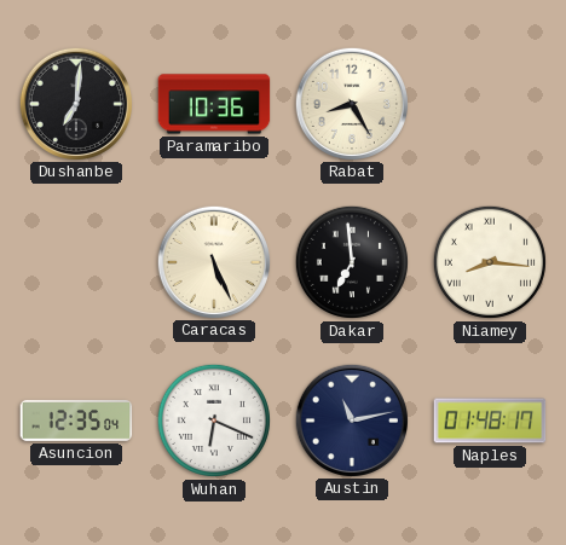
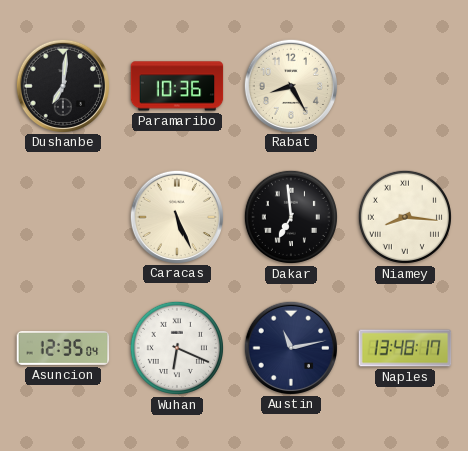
Naples: 01:48 -> 13:48
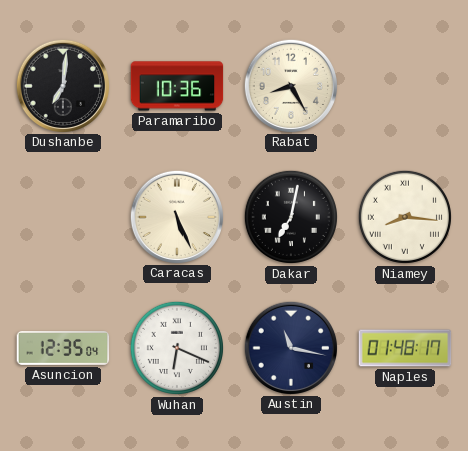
Dakar: 6:59 -> 7:02
Austin: 11:13 -> 11:17
Naples: 13:48 -> 01:48
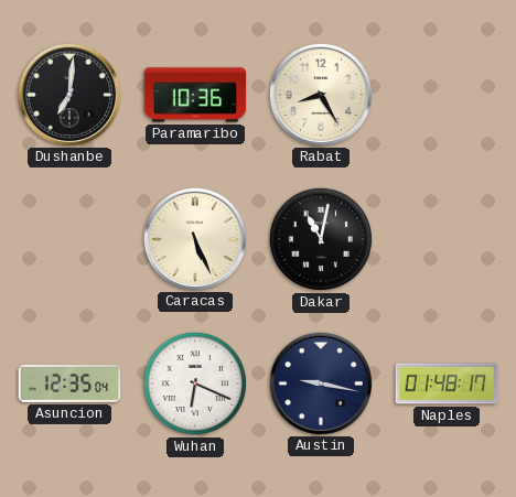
Dakar: 7:02 -> 11:02
Niamey: 8:16 -> none
Austin: 11:17 -> 9:17
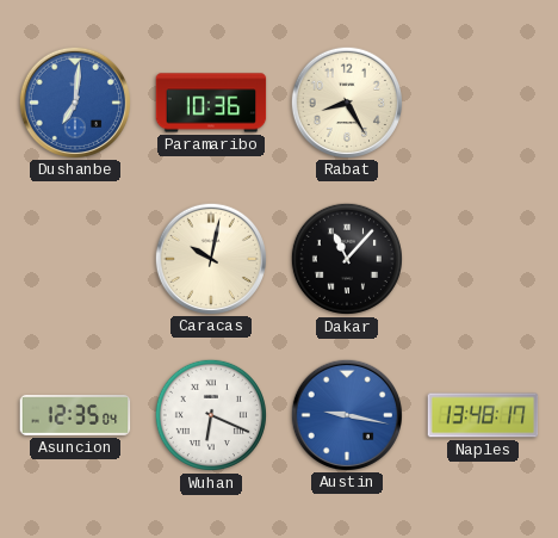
Dushanbe dial: black -> blue
Caracas: 5:26 -> 10:02
Dakar: 11:02 -> 11:07
Austin dial: navy -> blue
Naples: 01:48 -> 13:48
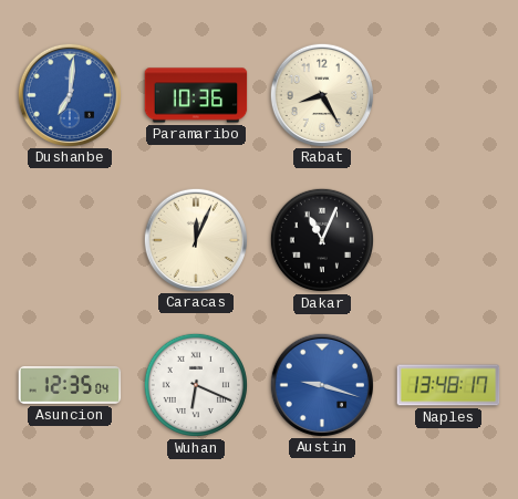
Caracas: 10:02 -> 12:04
Dakar: 11:07 -> 11:04
Austin: 9:17 -> 9:18
